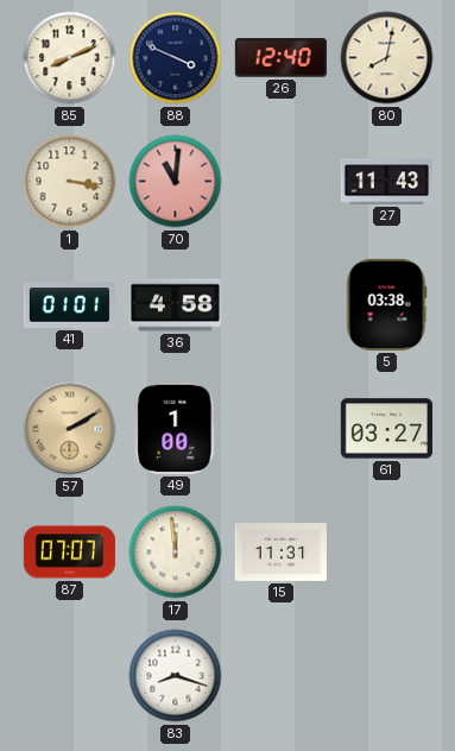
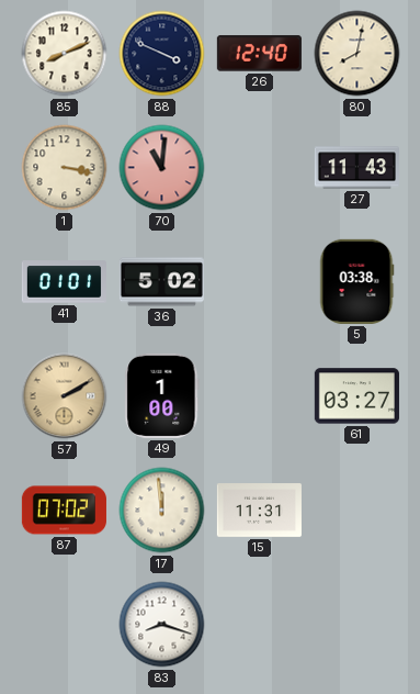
36: 4:58 -> 5:02
87: 07:07 -> 07:02
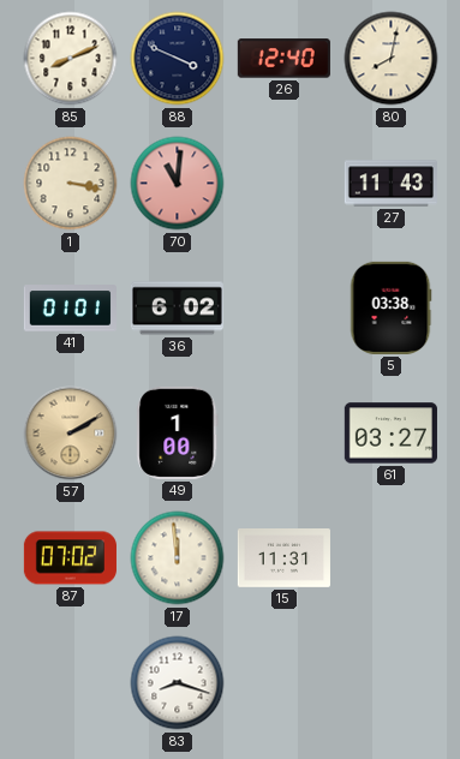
36: 5:02 -> 6:02
